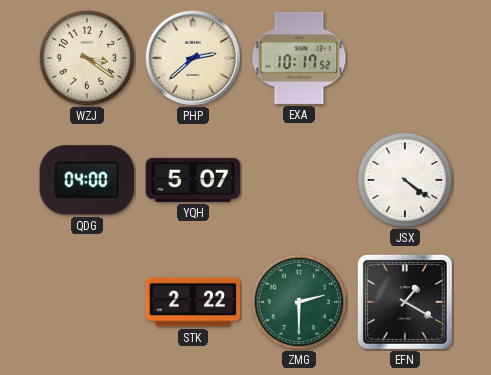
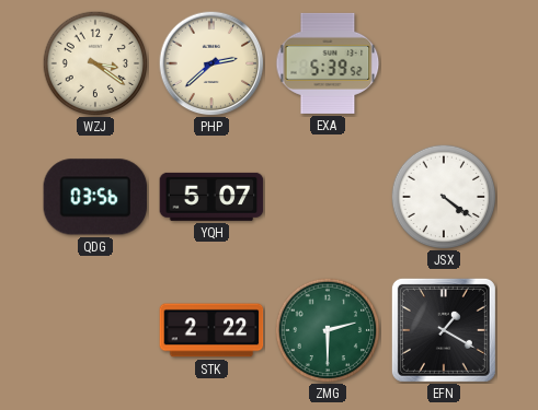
EXA: 10:17 -> 5:39
QDG: 04:00 -> 03:56
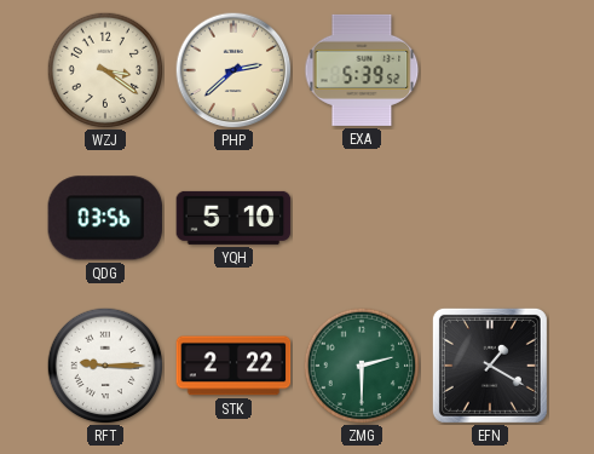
YQH: 5:07 -> 5:10
JSX: 4:21 -> none
RFT: none -> 9:15
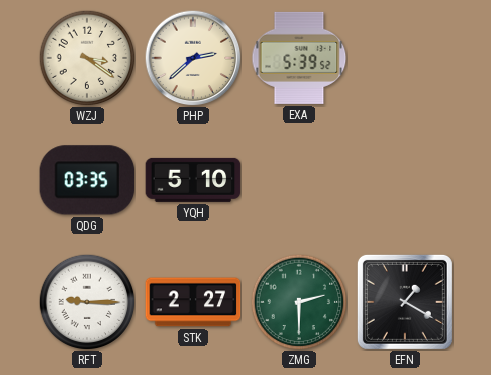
QDG: 03:56 -> 03:35
STK: 2:22 -> 2:27
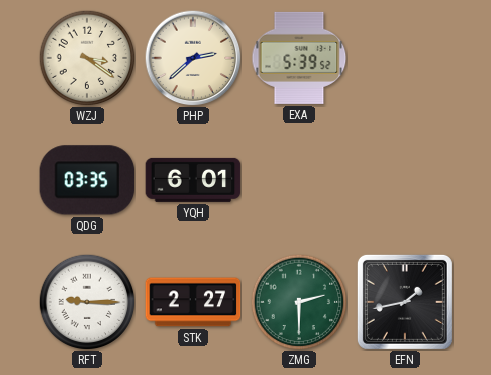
YQH: 5:10 -> 6:01
EFN: 1:20 -> 1:43
